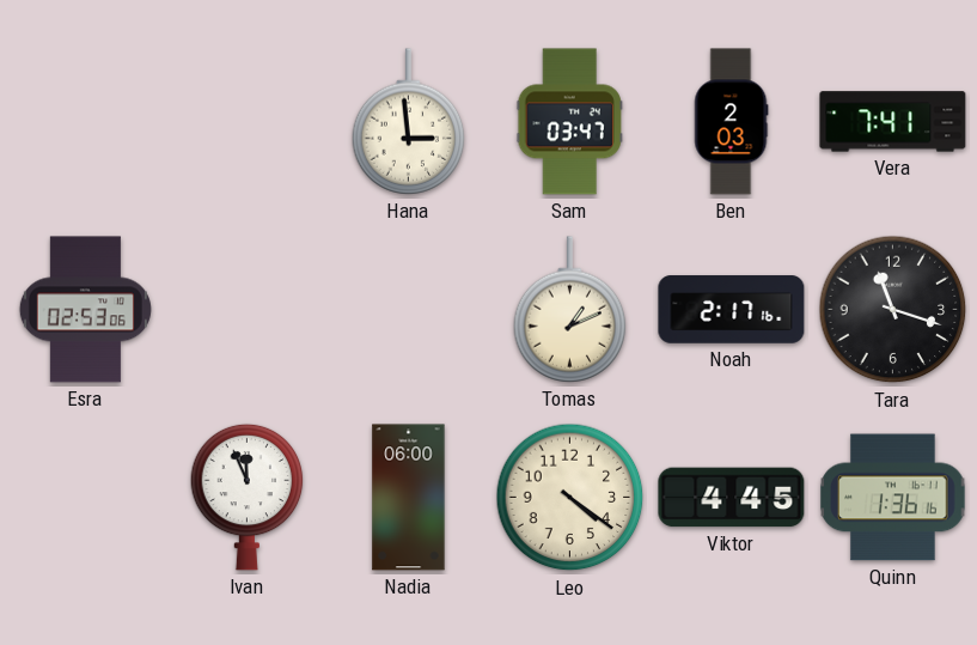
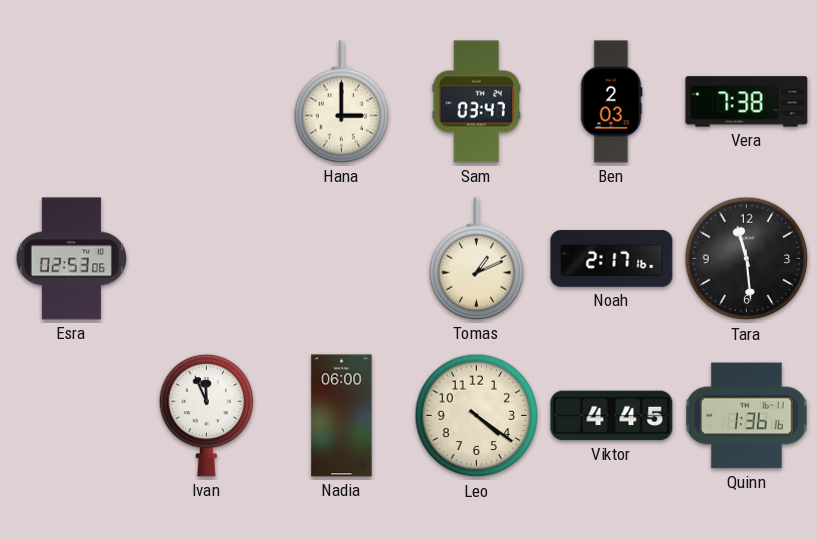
Hana: 2:59 -> 3:00
Vera: 7:41 -> 7:38
Tara: 11:18 -> 11:29
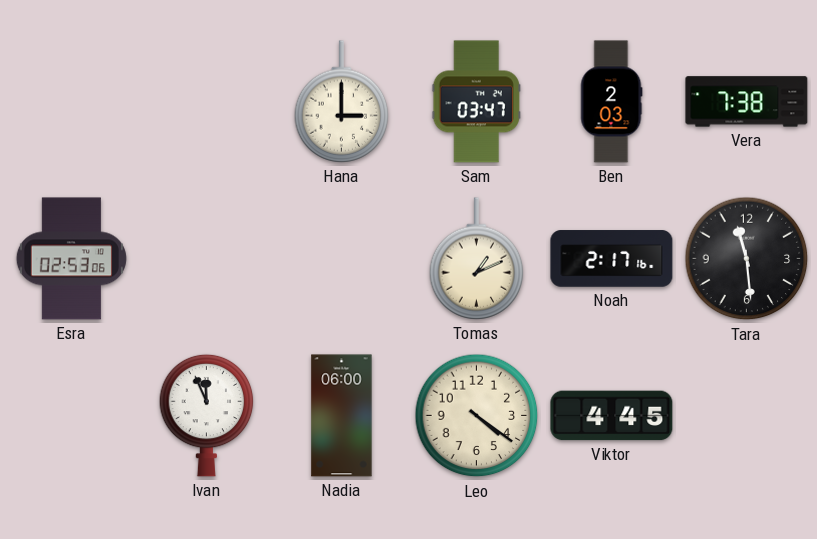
Quinn: 1:36 -> none
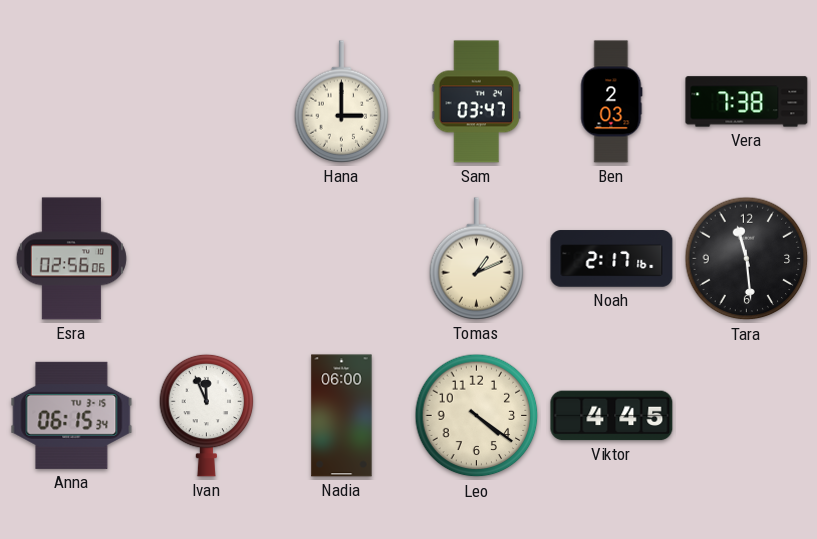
Esra: 02:53 -> 02:56
Anna: none -> 06:15
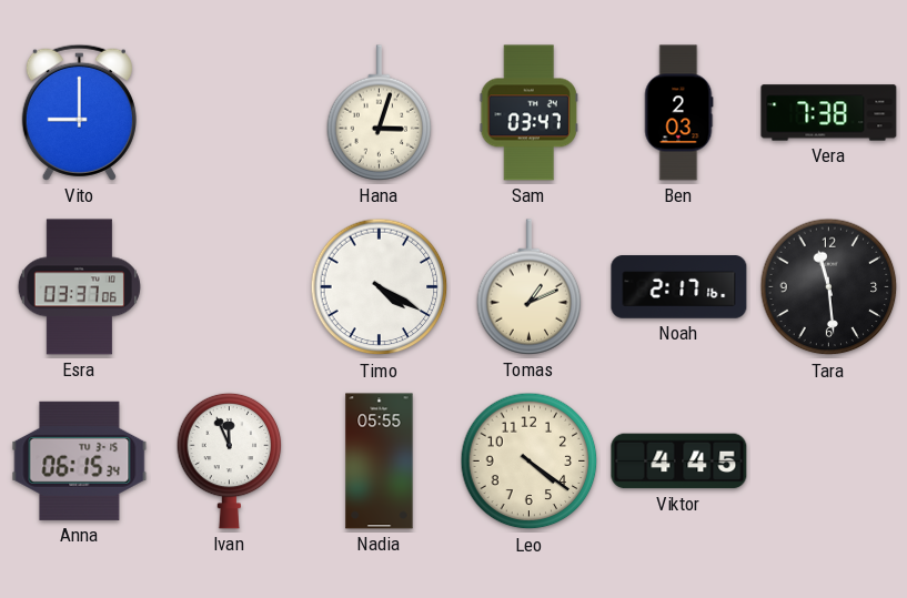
Vito: none -> 9:00
Hana: 3:00 -> 3:03
Esra: 02:56 -> 03:37
Timo: none -> 4:20
Nadia: 06:00 -> 05:55
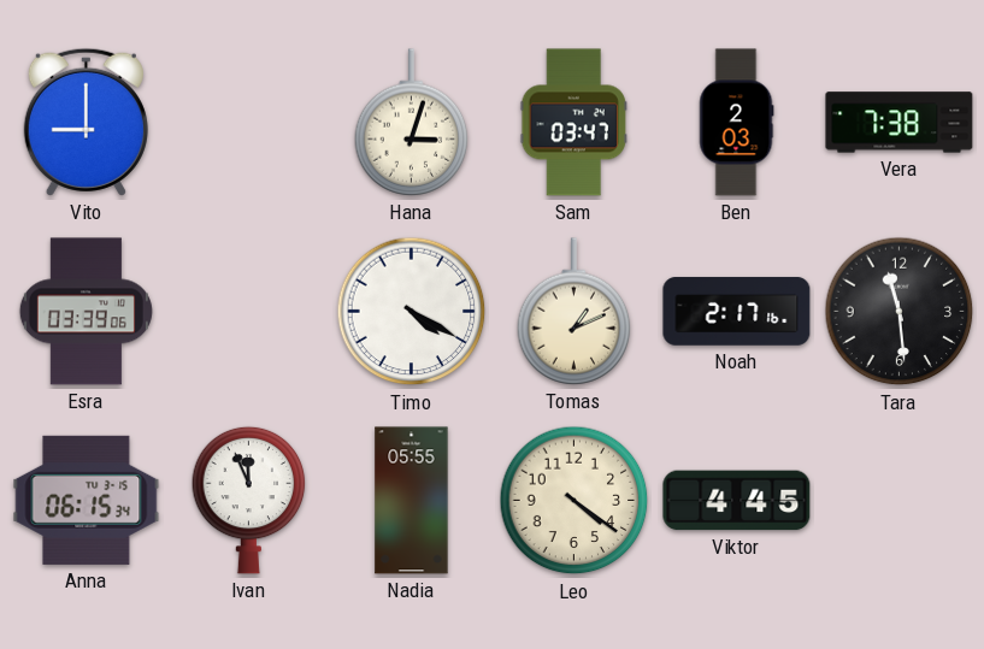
Esra: 03:37 -> 03:39
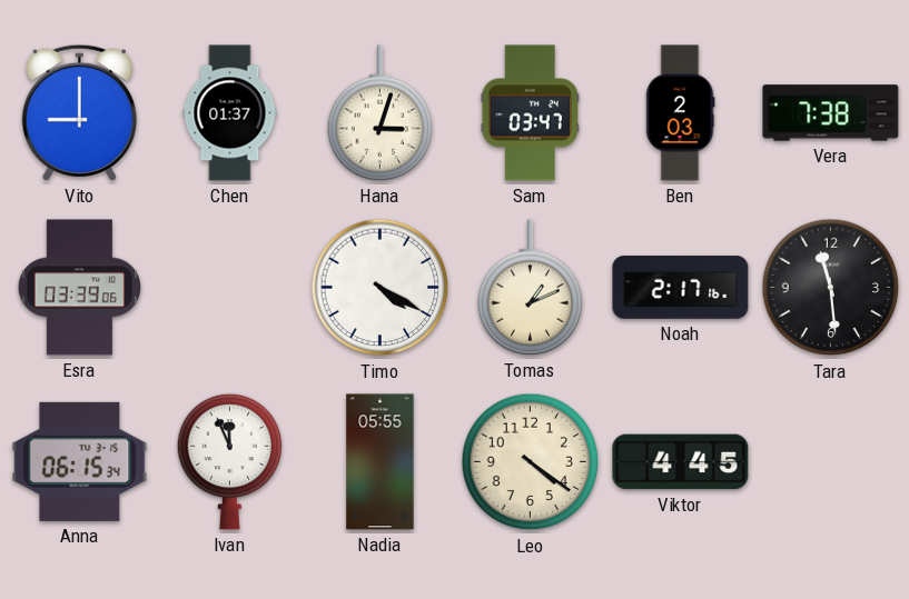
Chen: none -> 01:37
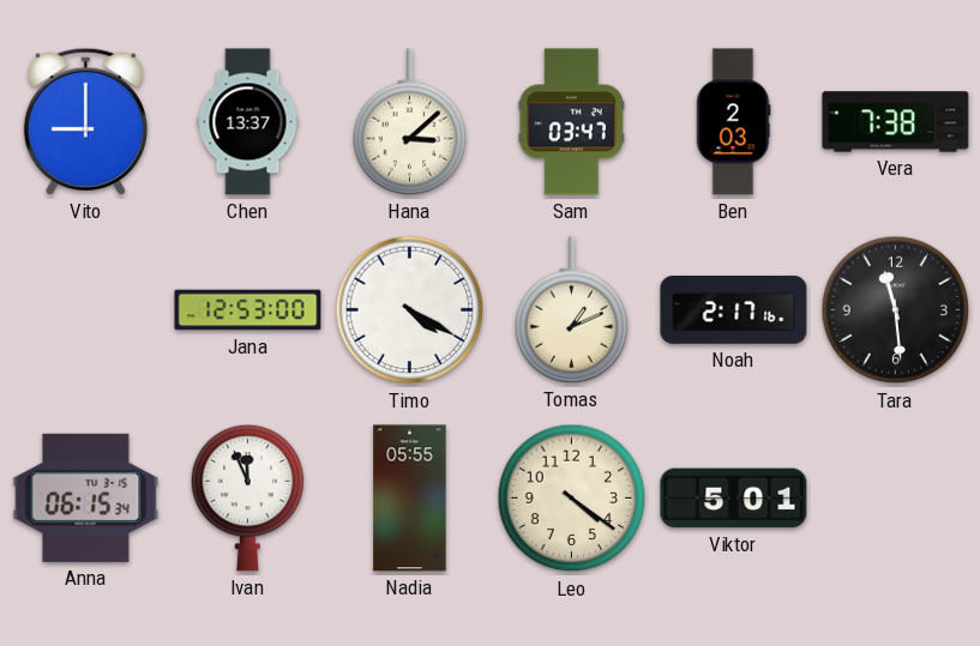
Chen: 01:37 -> 13:37
Hana: 3:03 -> 3:08
Esra: 03:39 -> none
Jana: none -> 12:53
Viktor: 4:45 -> 5:01
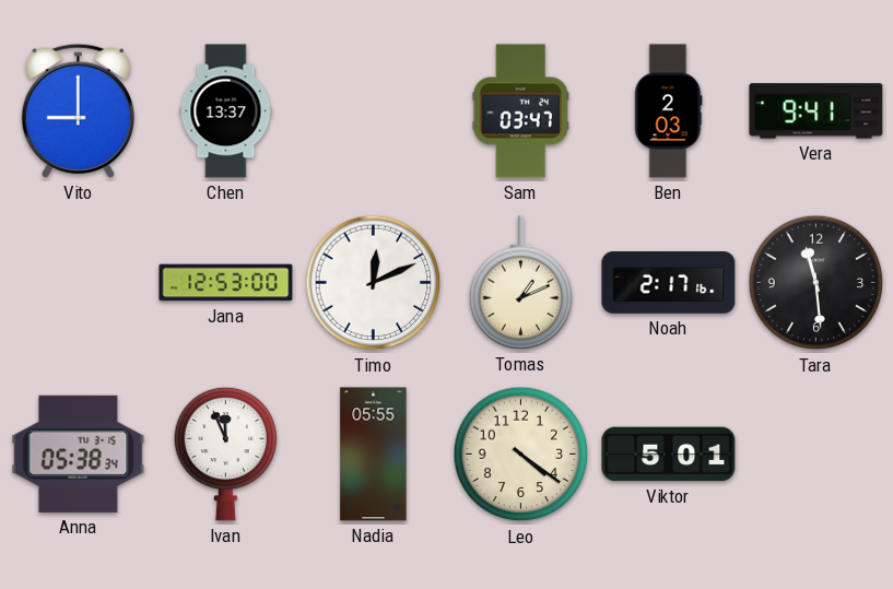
Hana: 3:08 -> none
Vera: 7:38 -> 9:41
Timo: 4:20 -> 12:11
Anna: 06:15 -> 05:38
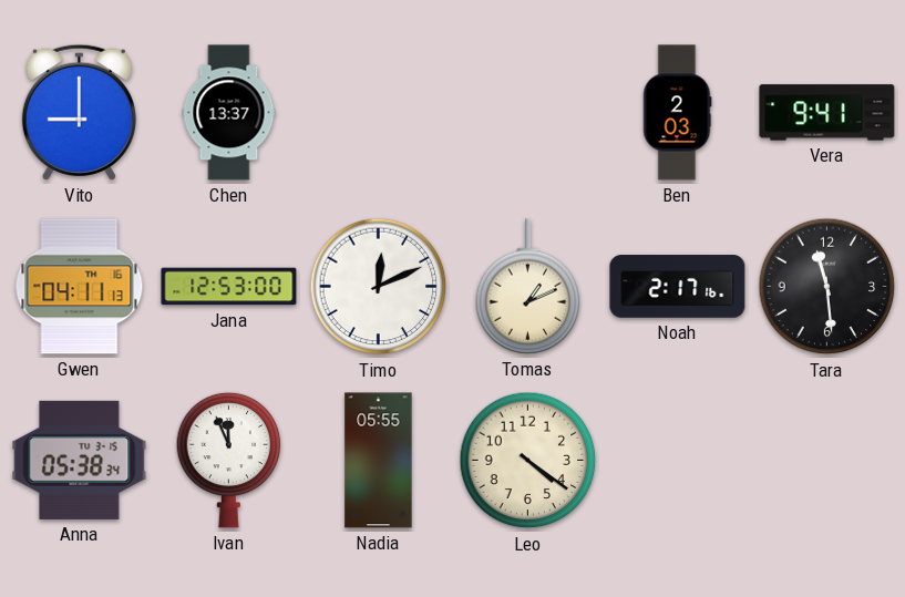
Sam: 03:47 -> none
Gwen: none -> 04:11
Viktor: 5:01 -> none
